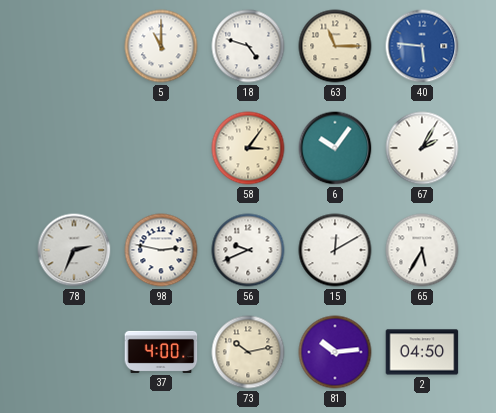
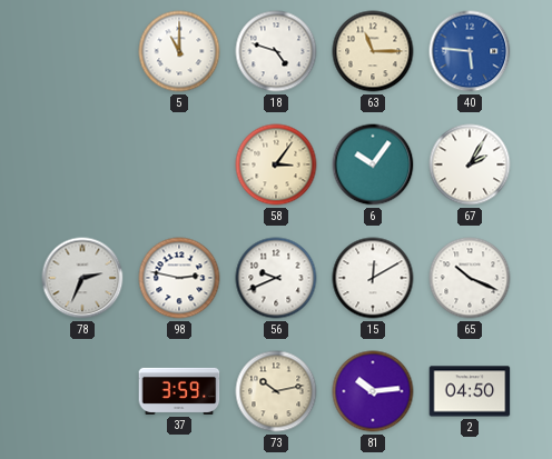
65: 5:35 -> 10:19
37: 4:00 -> 3:59
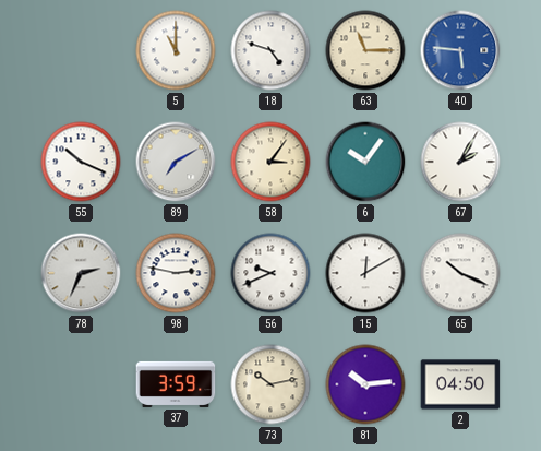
55: none -> 10:19
89: none -> 7:10
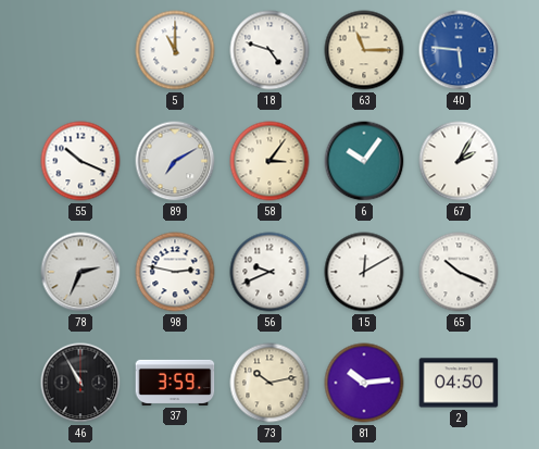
46: none -> 10:55
